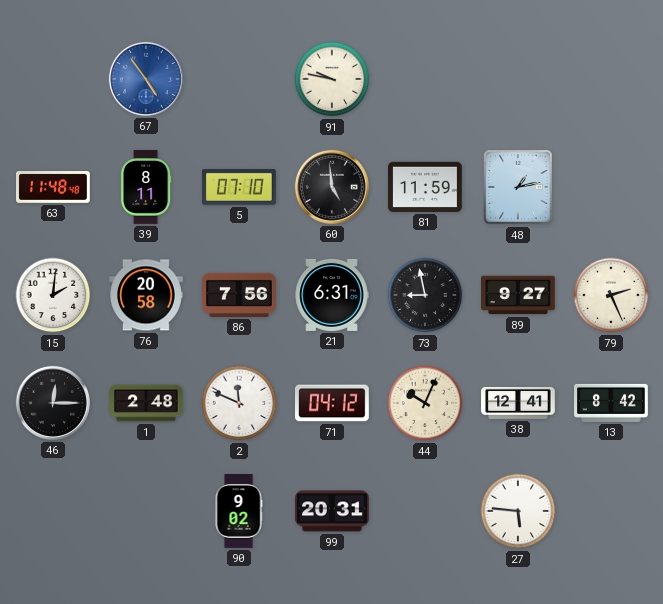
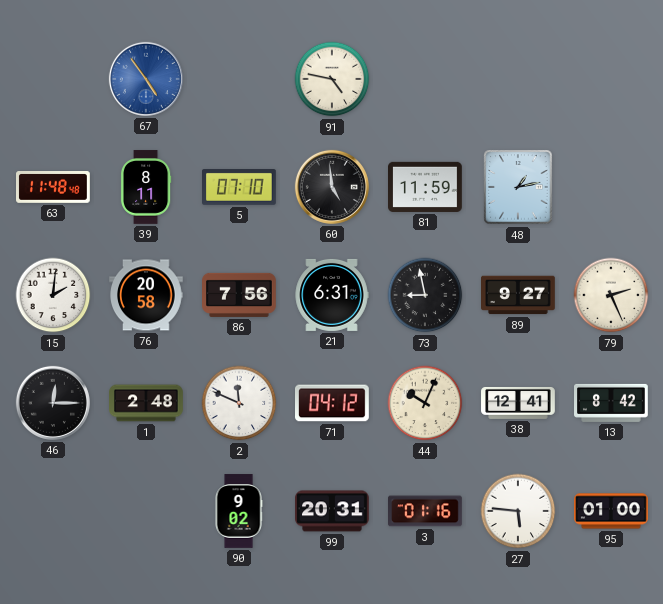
91: 9:47 -> 4:47
3: none -> 01:16
95: none -> 01:00
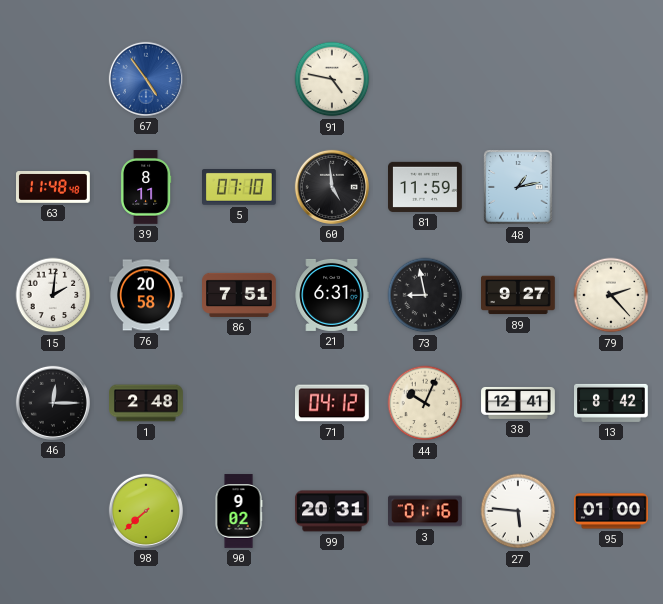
86: 7:56 -> 7:51
79: 2:26 -> 2:23
2: 11:49 -> none
98: none -> 7:38
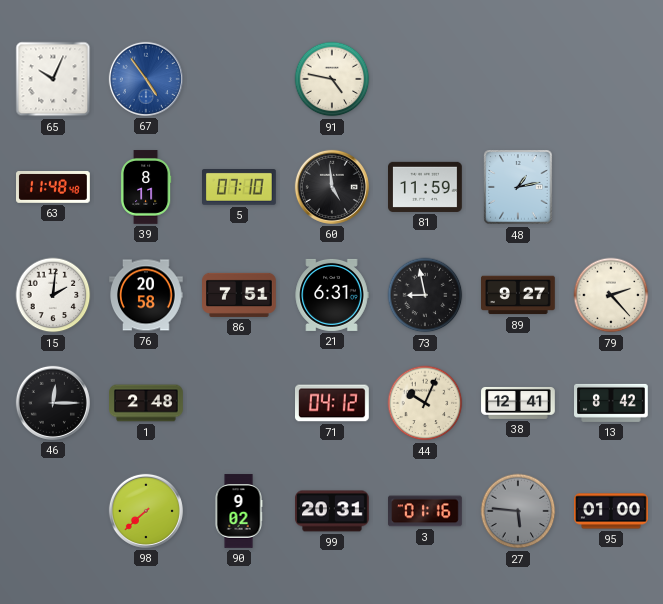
65: none -> 10:04
27 dial: white -> grey
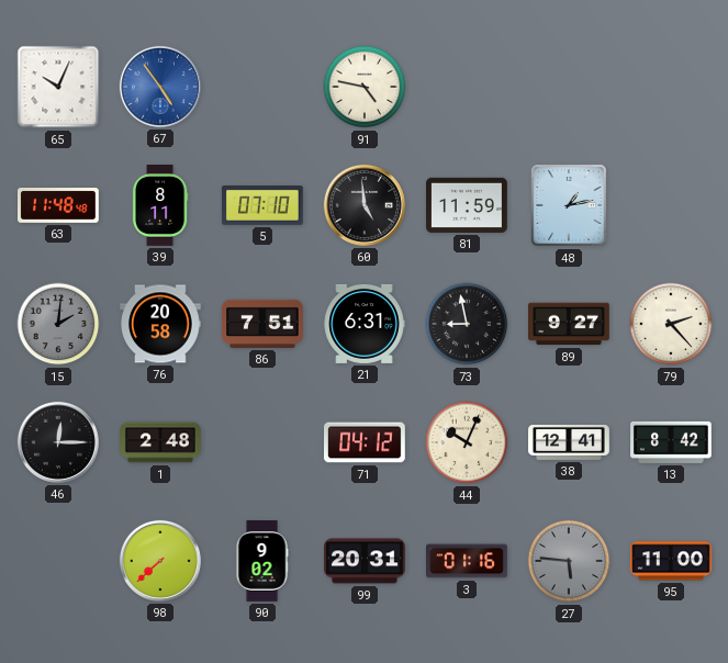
15 dial: white -> grey
95: 01:00 -> 11:00
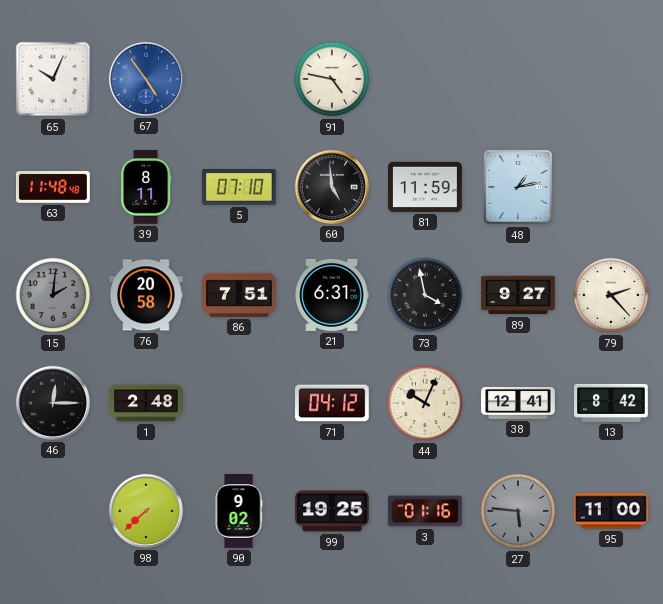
73: 8:58 -> 3:58
99: 20:31 -> 19:25
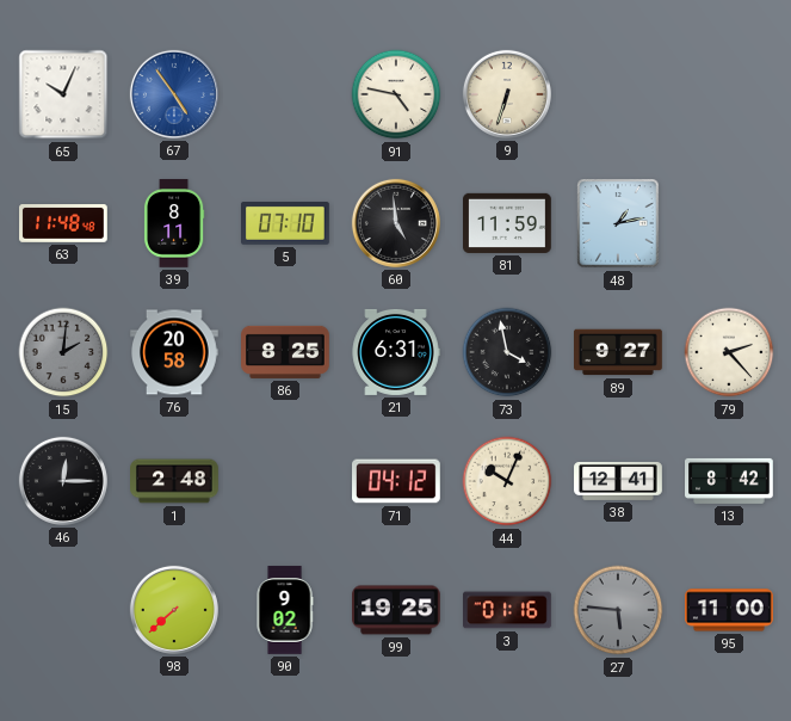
9: none -> 6:33
86: 7:51 -> 8:25
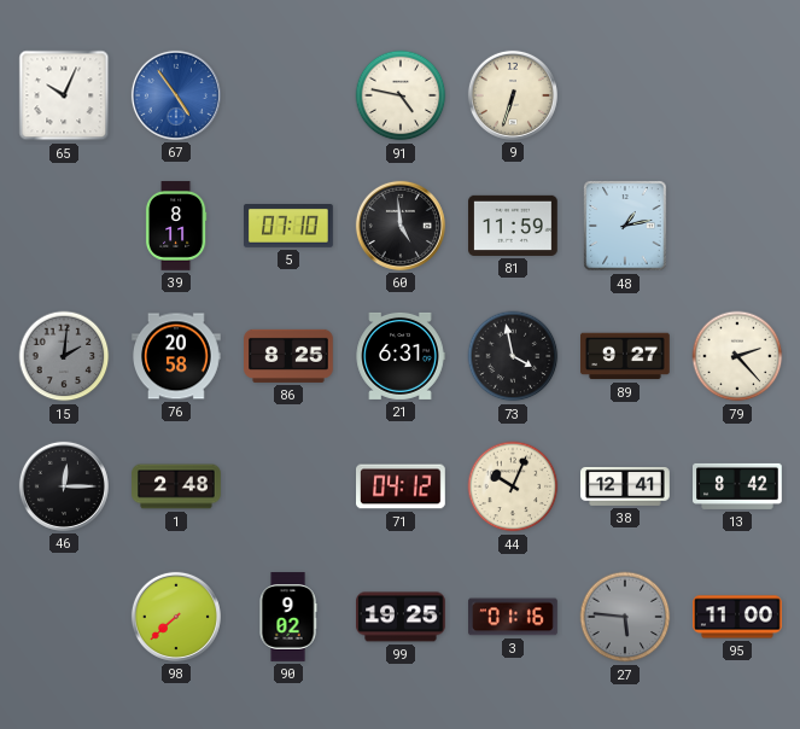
63: 11:48 -> none
